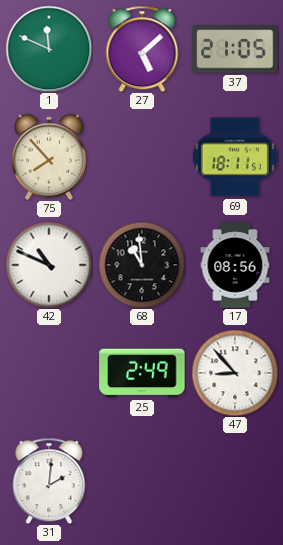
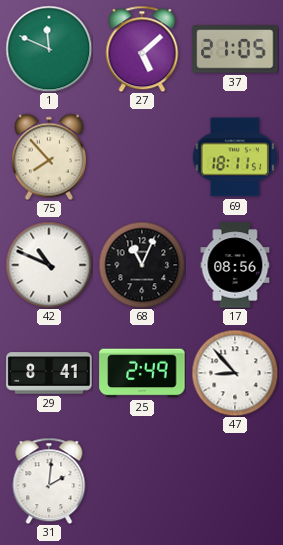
68: 10:59 -> 11:04
29: none -> 8:41
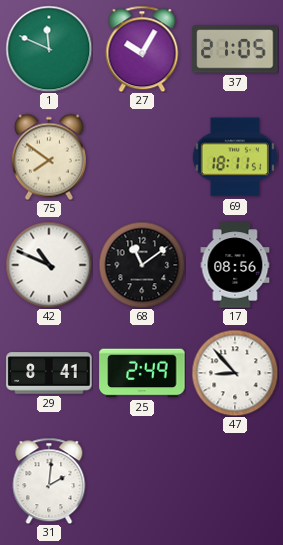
27: 5:08 -> 10:05
75: 7:53 -> 7:51
68: 11:04 -> 11:09
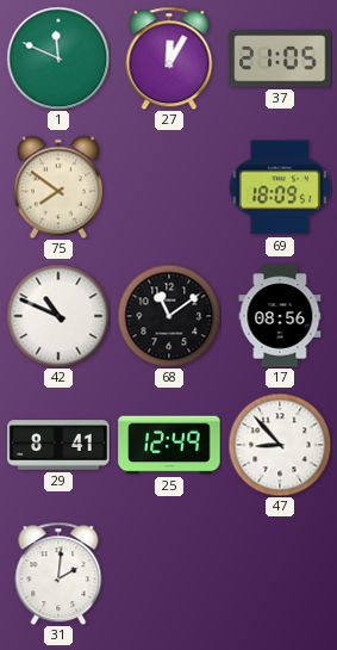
27: 10:05 -> 12:05
69: 18:11 -> 18:09
25: 2:49 -> 12:49
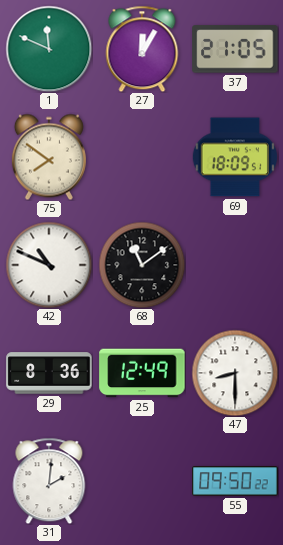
17: 08:56 -> none
29: 8:41 -> 8:36
47: 8:53 -> 8:30
55: none -> 09:50
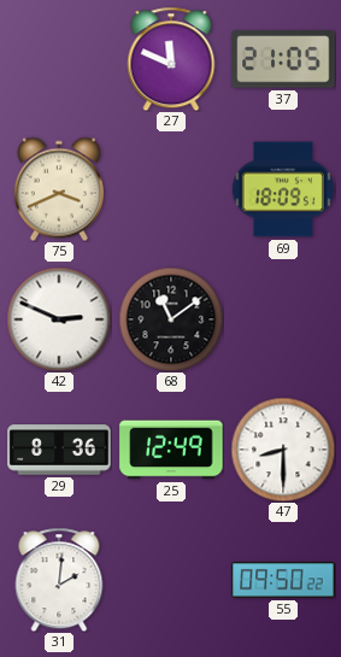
1: 11:49 -> none
27: 12:05 -> 11:49
75: 7:51 -> 3:41
42: 10:49 -> 2:49
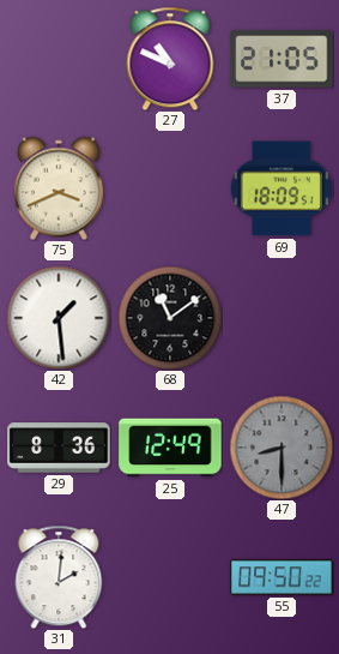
27: 11:49 -> 10:49
42: 2:49 -> 1:29
47 dial: white -> grey
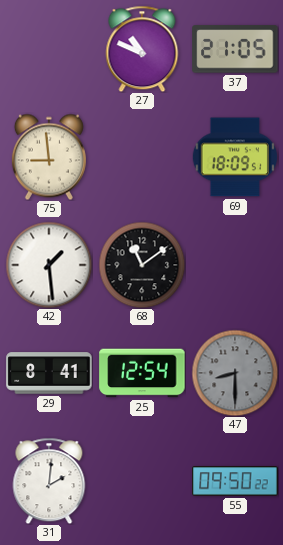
75: 3:41 -> 8:59
29: 8:36 -> 8:41
25: 12:49 -> 12:54
